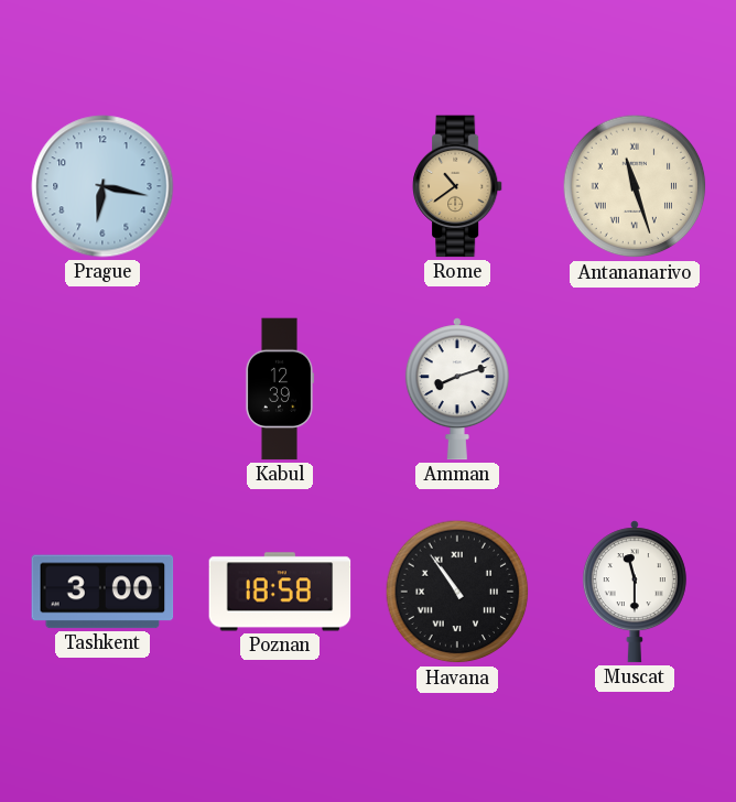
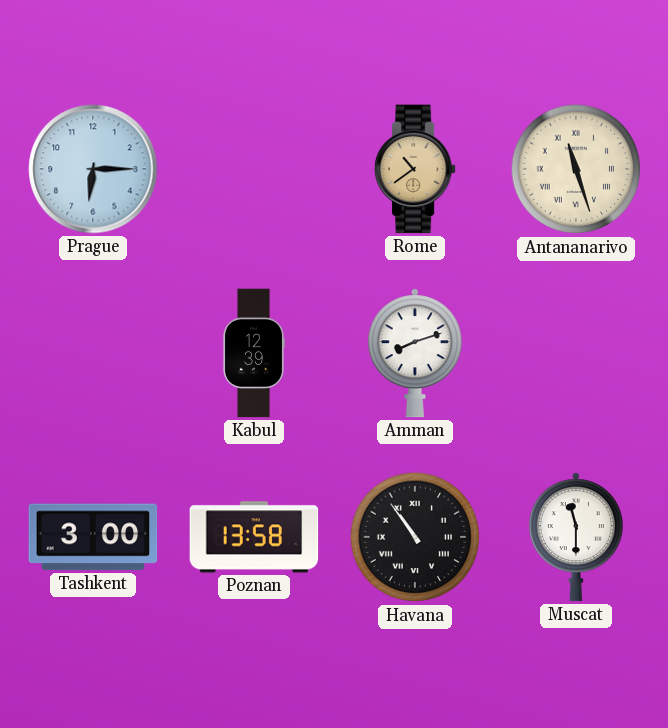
Prague: 6:17 -> 6:15
Poznan: 18:58 -> 13:58
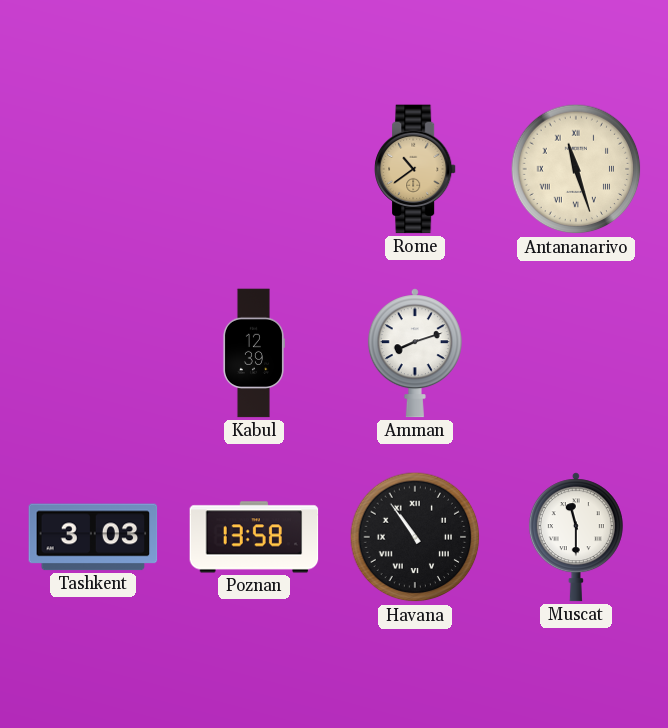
Prague: 6:15 -> none
Tashkent: 3:00 -> 3:03
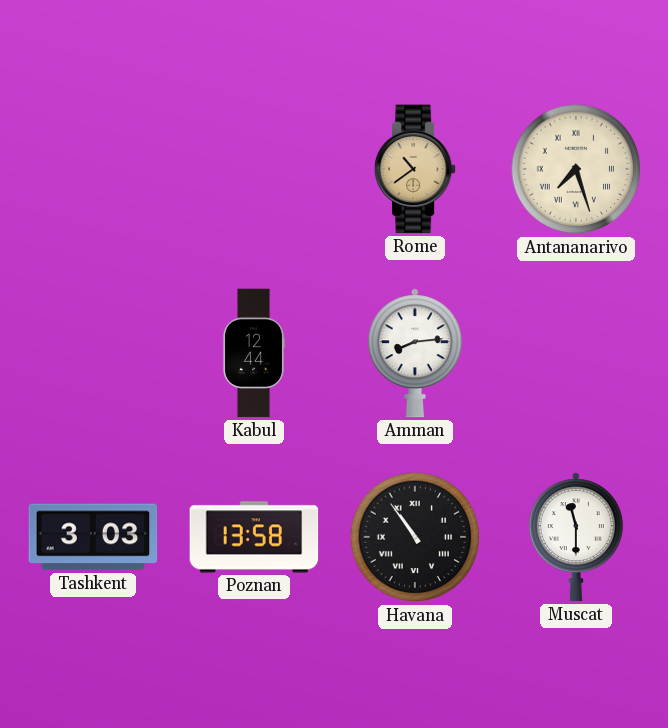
Antananarivo: 11:27 -> 7:27
Kabul: 12:39 -> 12:44
Amman: 8:12 -> 8:14
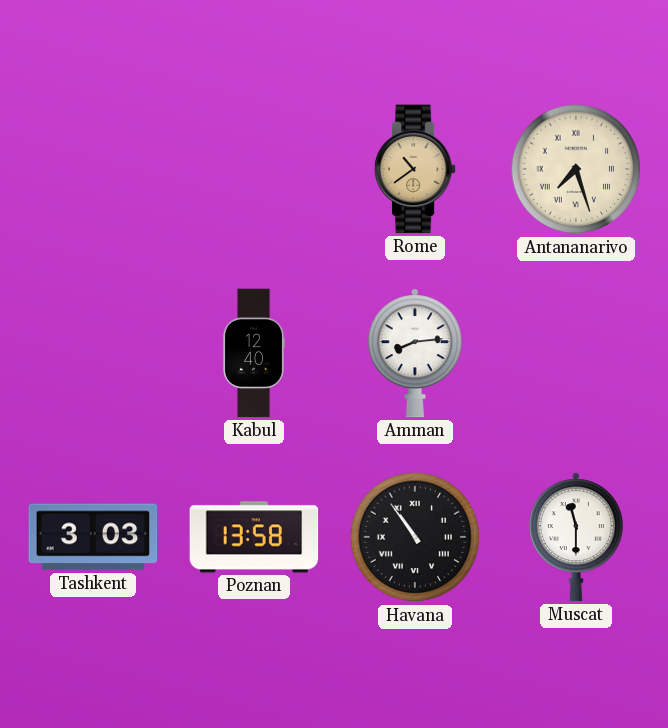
Kabul: 12:44 -> 12:40
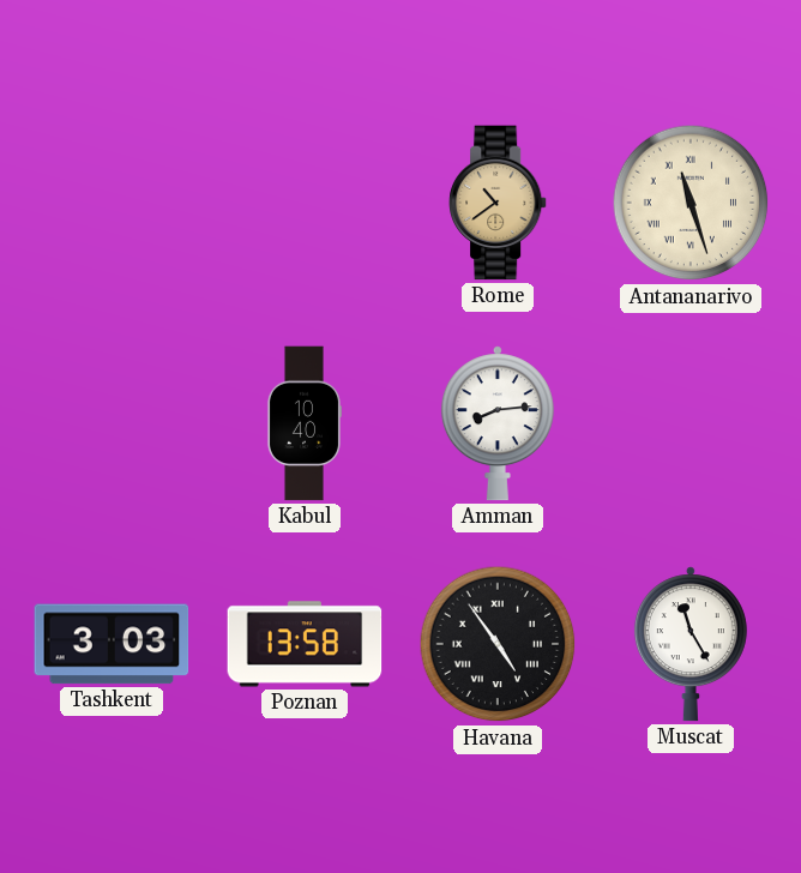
Antananarivo: 7:27 -> 11:27
Kabul: 12:40 -> 10:40
Havana: 10:54 -> 4:54
Muscat: 11:30 -> 11:25
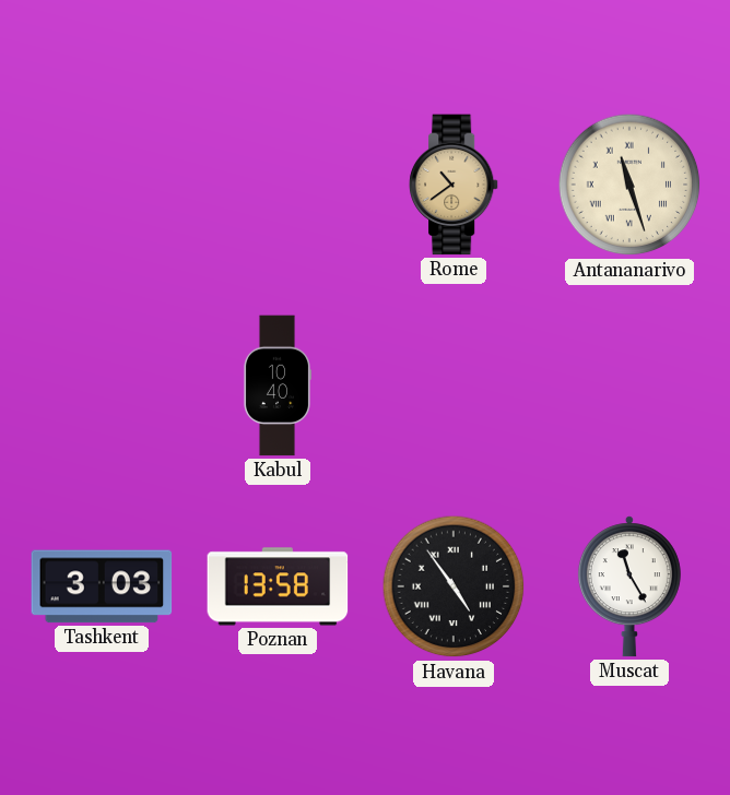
Amman: 8:14 -> none
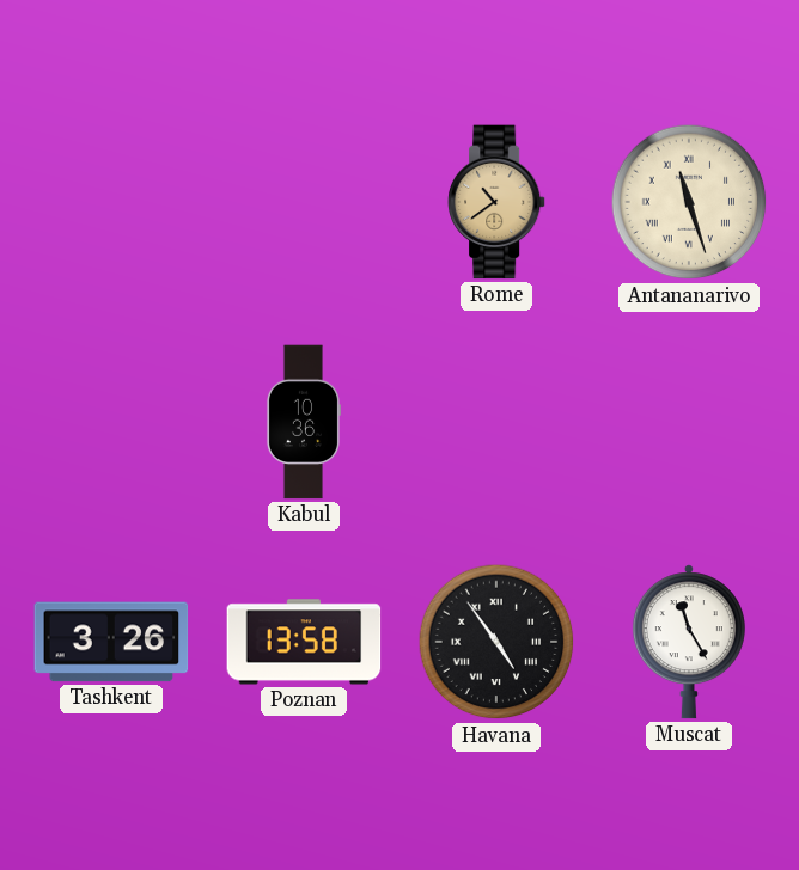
Kabul: 10:40 -> 10:36
Tashkent: 3:03 -> 3:26
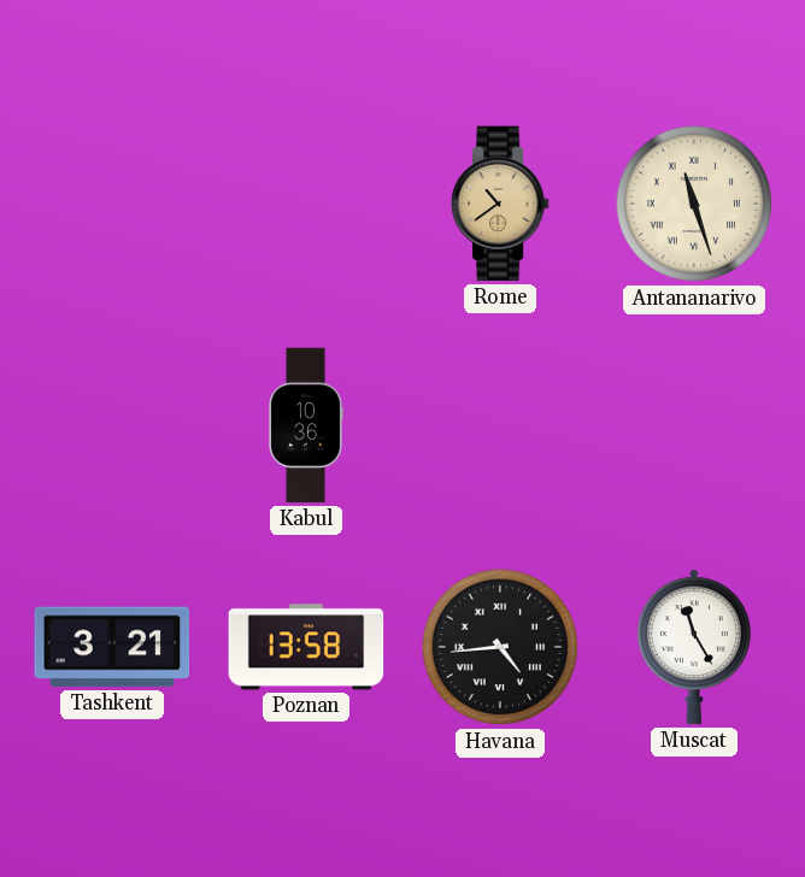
Tashkent: 3:26 -> 3:21
Havana: 4:54 -> 4:44
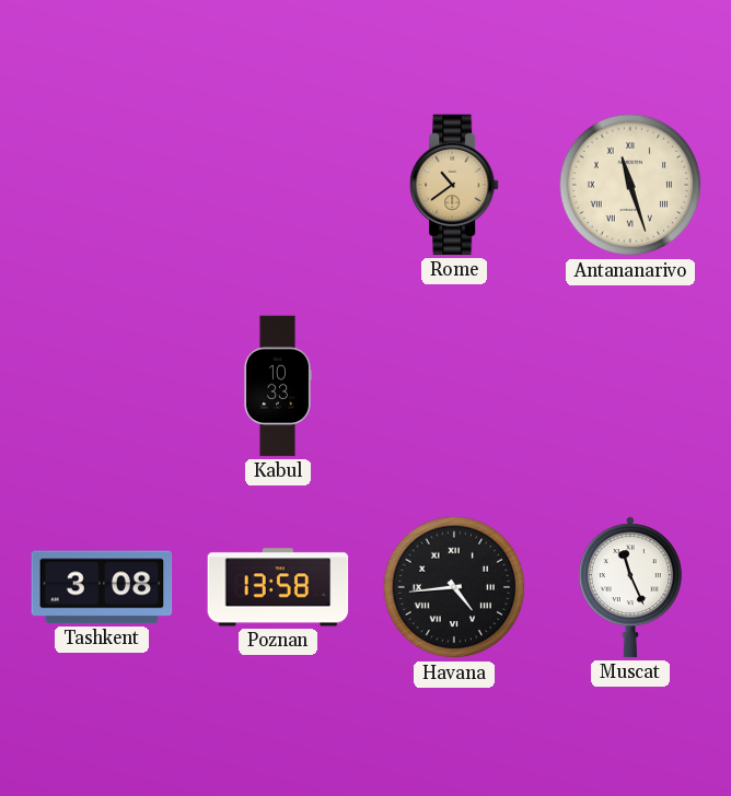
Kabul: 10:36 -> 10:33
Tashkent: 3:21 -> 3:08
Muscat: 11:25 -> 11:26
